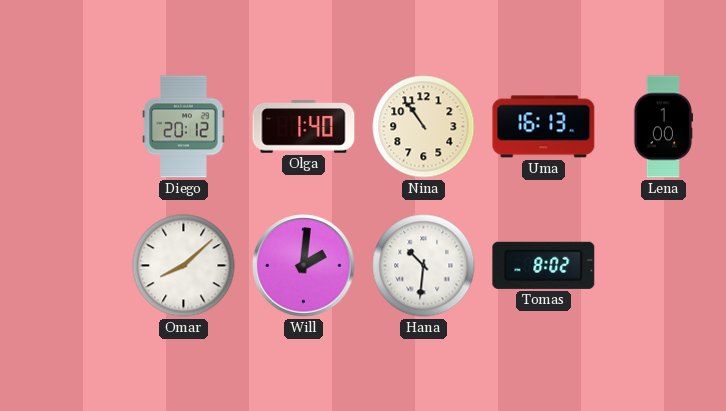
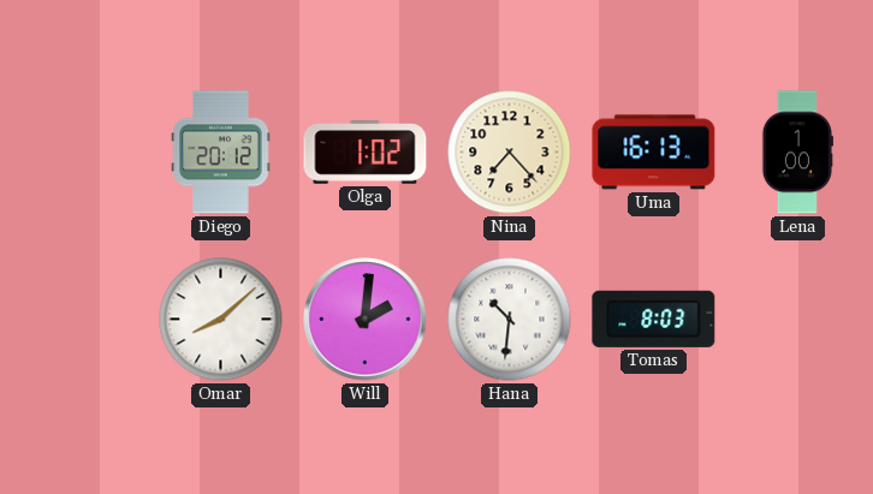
Olga: 1:40 -> 1:02
Nina: 10:54 -> 7:23
Tomas: 8:02 -> 8:03
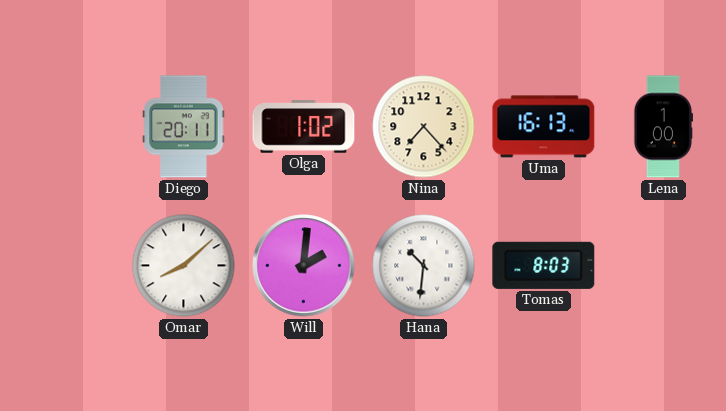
Diego: 20:12 -> 20:11
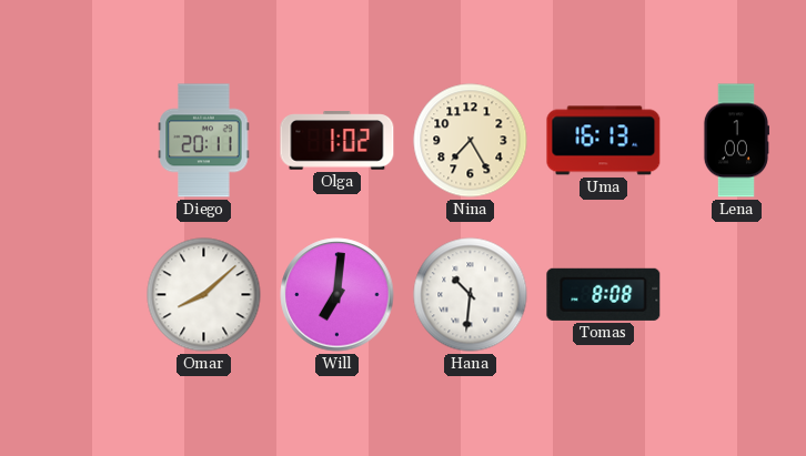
Nina: 7:23 -> 7:25
Will: 2:01 -> 7:01
Tomas: 8:03 -> 8:08
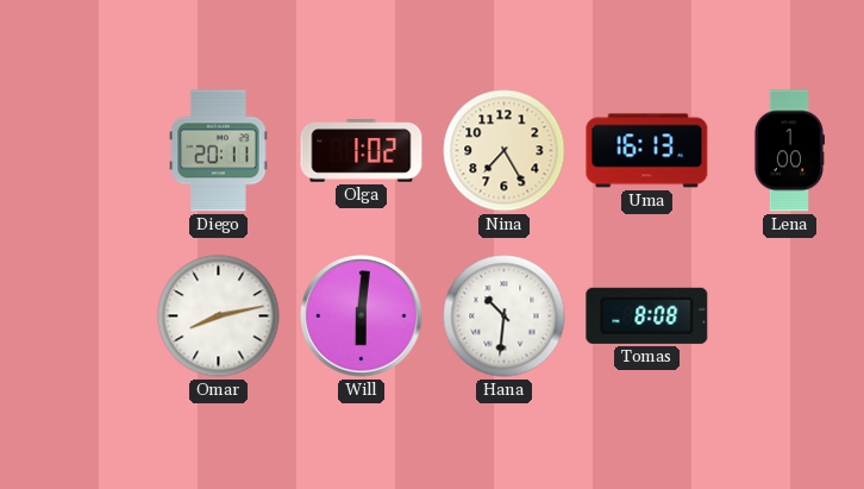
Omar: 8:08 -> 8:13
Will: 7:01 -> 6:01
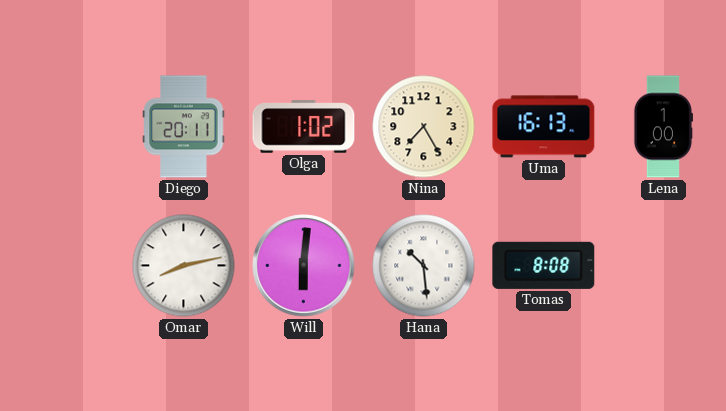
Hana: 10:31 -> 10:29
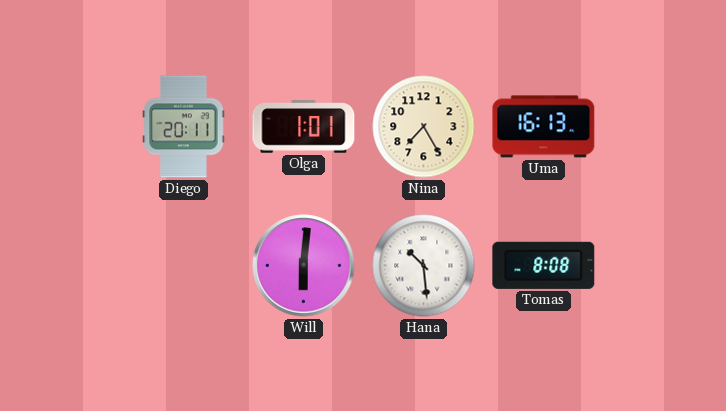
Olga: 1:02 -> 1:01
Lena: 1:00 -> none
Omar: 8:13 -> none
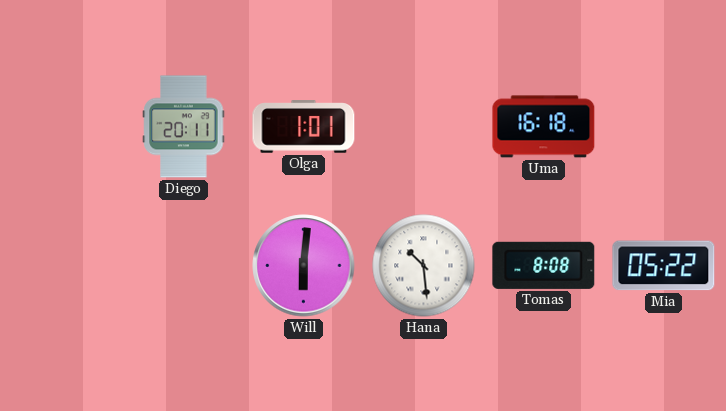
Nina: 7:25 -> none
Uma: 16:13 -> 16:18
Mia: none -> 05:22
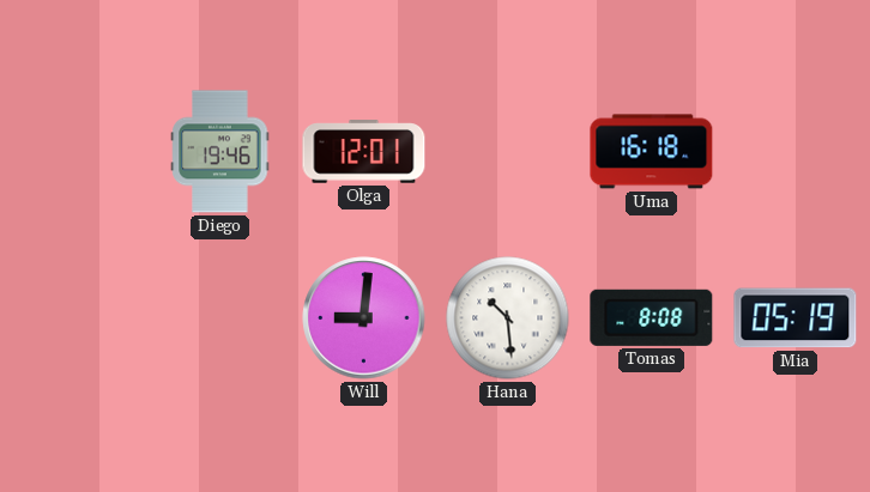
Diego: 20:11 -> 19:46
Olga: 1:01 -> 12:01
Will: 6:01 -> 9:01
Mia: 05:22 -> 05:19
